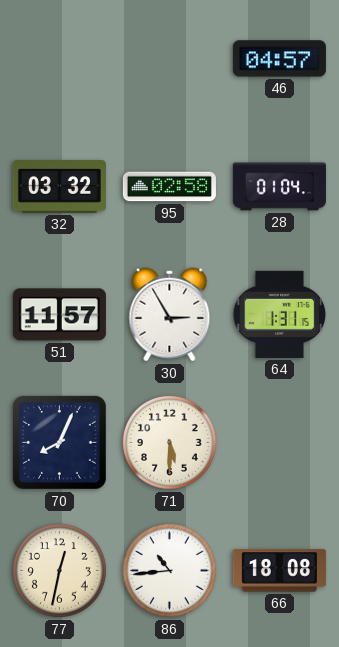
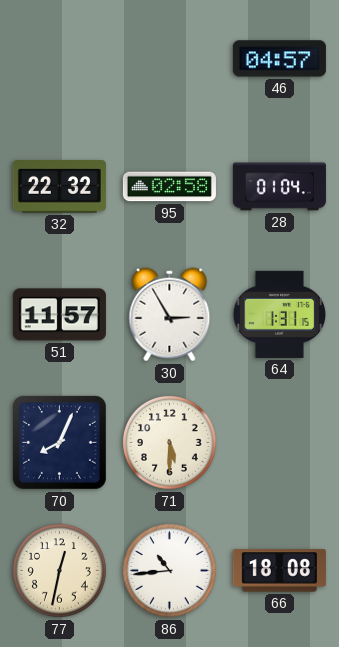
32: 03:32 -> 22:32
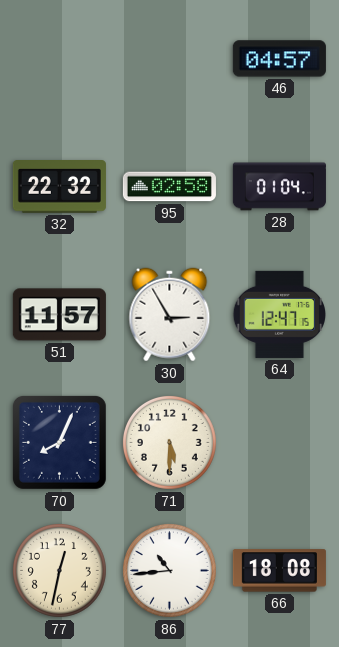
64: 1:31 -> 12:47
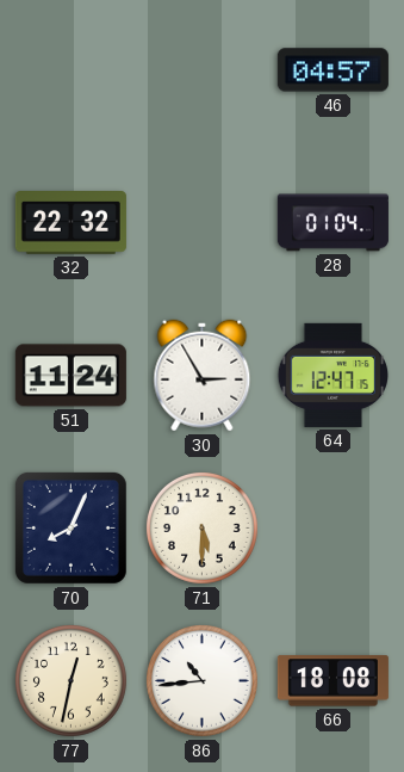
95: 02:58 -> none
51: 11:57 -> 11:24
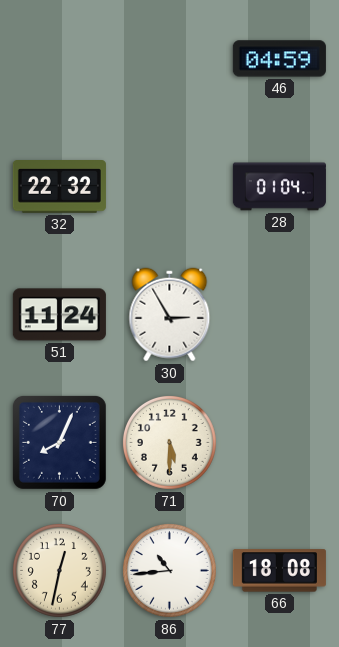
46: 04:57 -> 04:59
64: 12:47 -> none
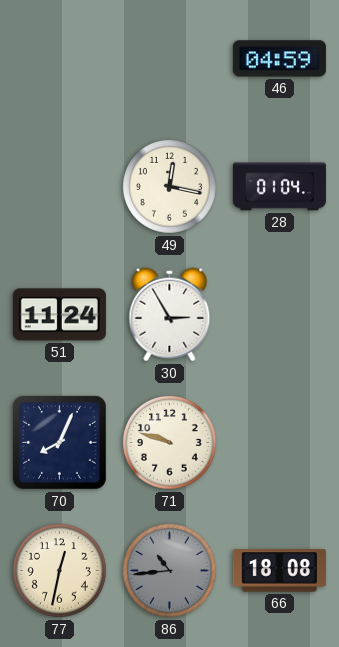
32: 22:32 -> none
49: none -> 12:17
71: 5:30 -> 9:48
86 dial: white -> grey
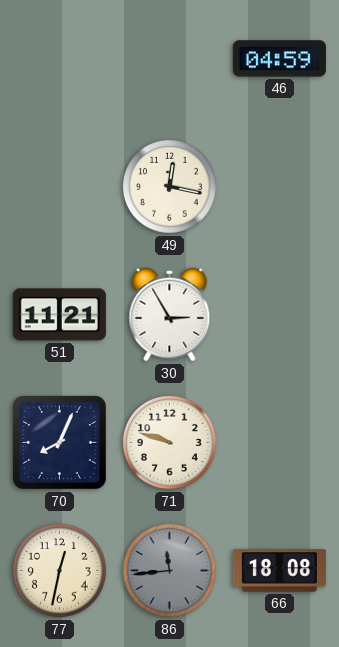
28: 01:04 -> none
51: 11:24 -> 11:21
86: 10:44 -> 11:44
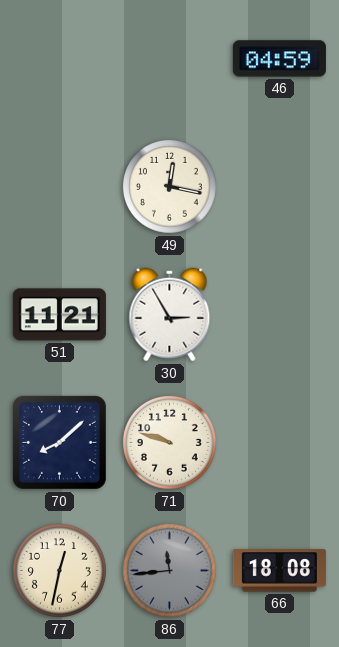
70: 8:04 -> 8:08
